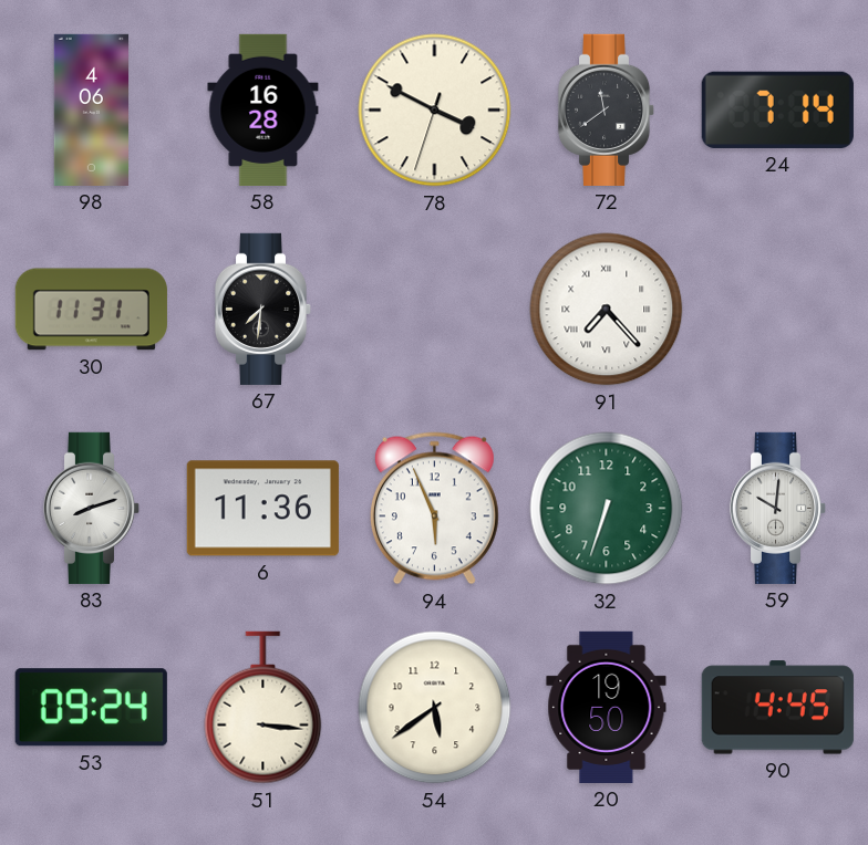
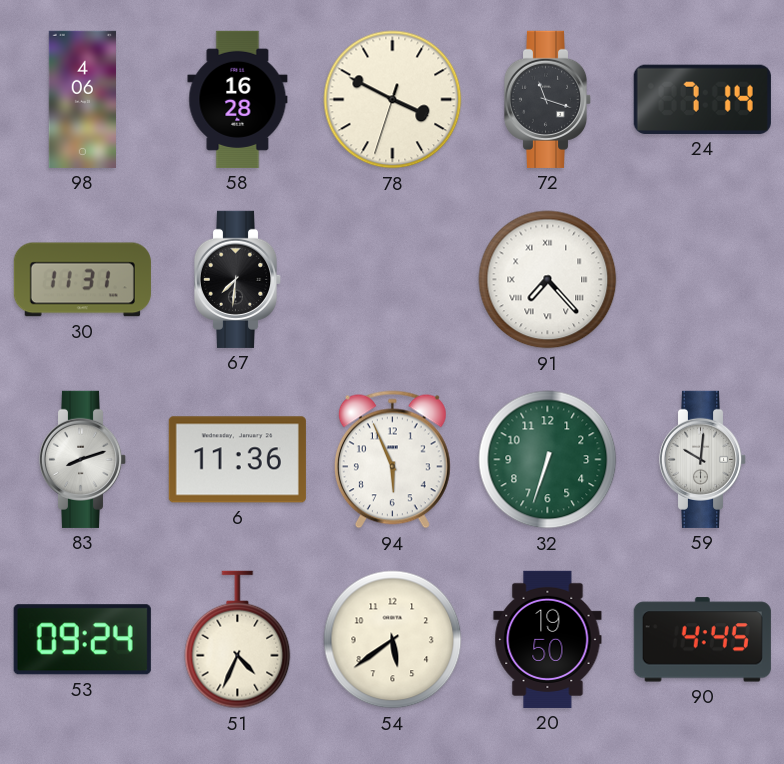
72: 11:39 -> 11:18
51: 3:16 -> 4:34
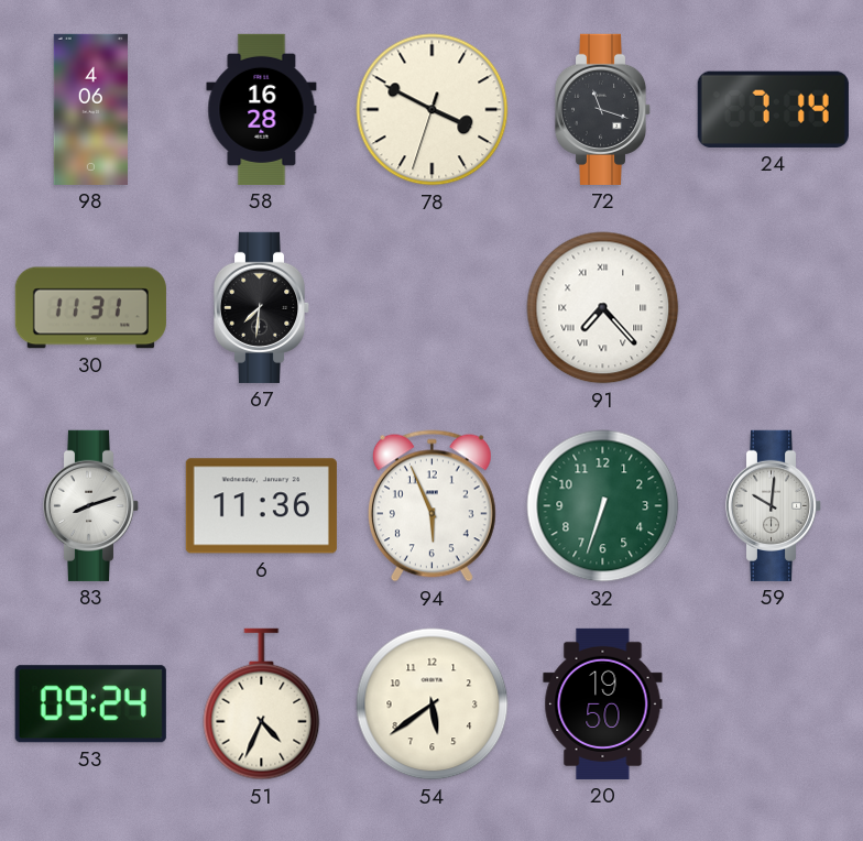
90: 4:45 -> none
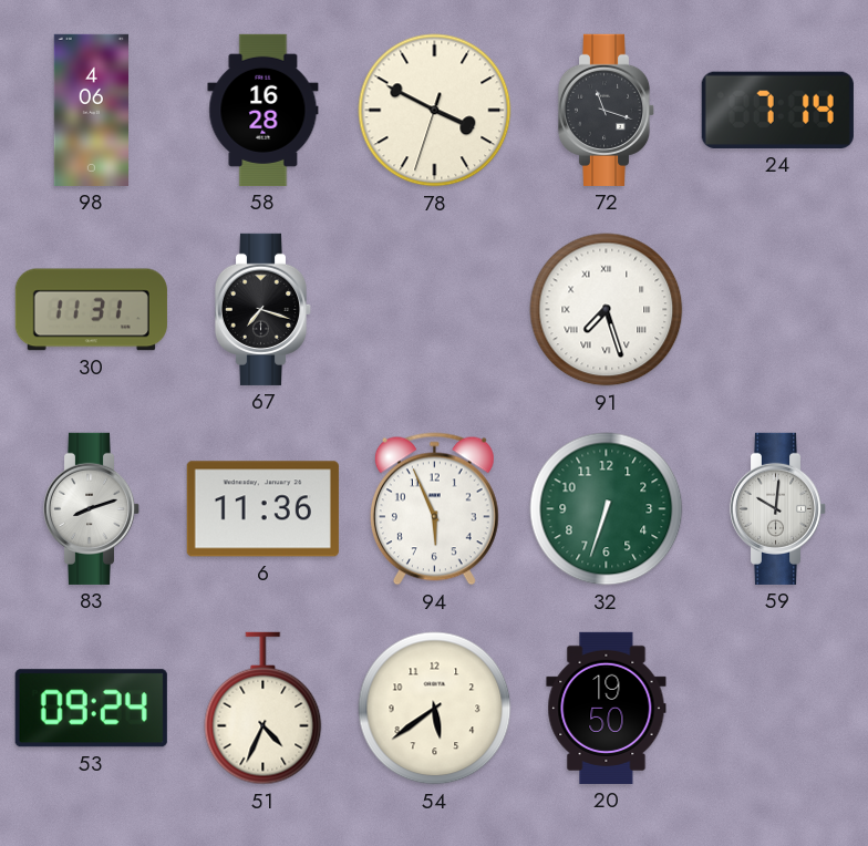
67: 7:31 -> 7:18
91: 7:23 -> 7:27
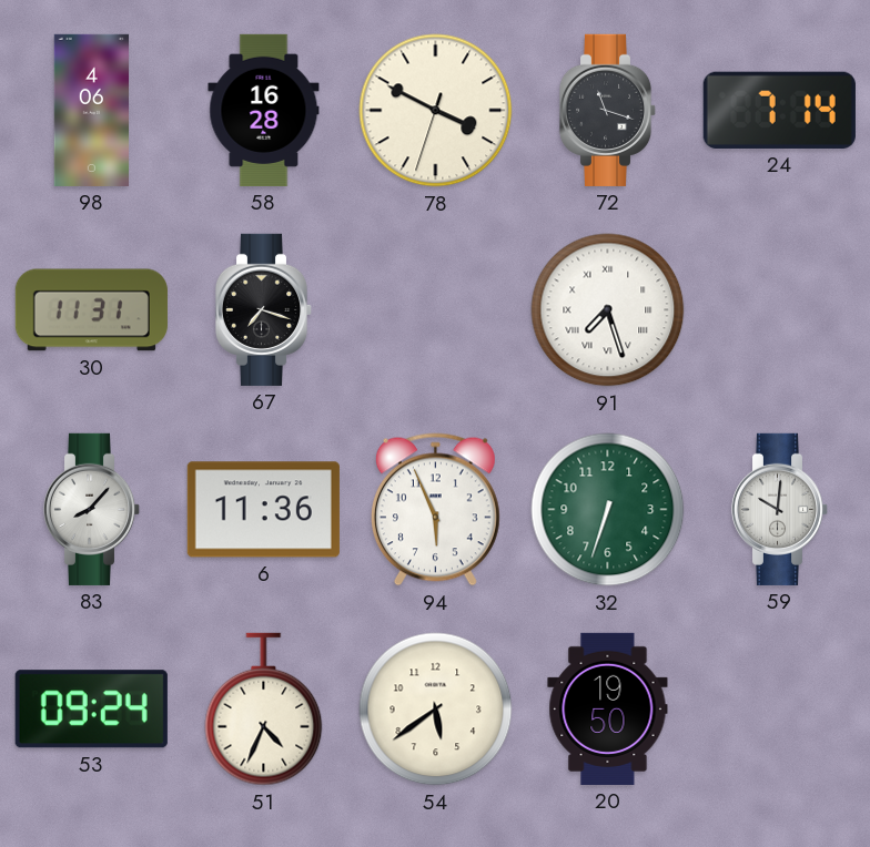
83: 8:12 -> 8:07
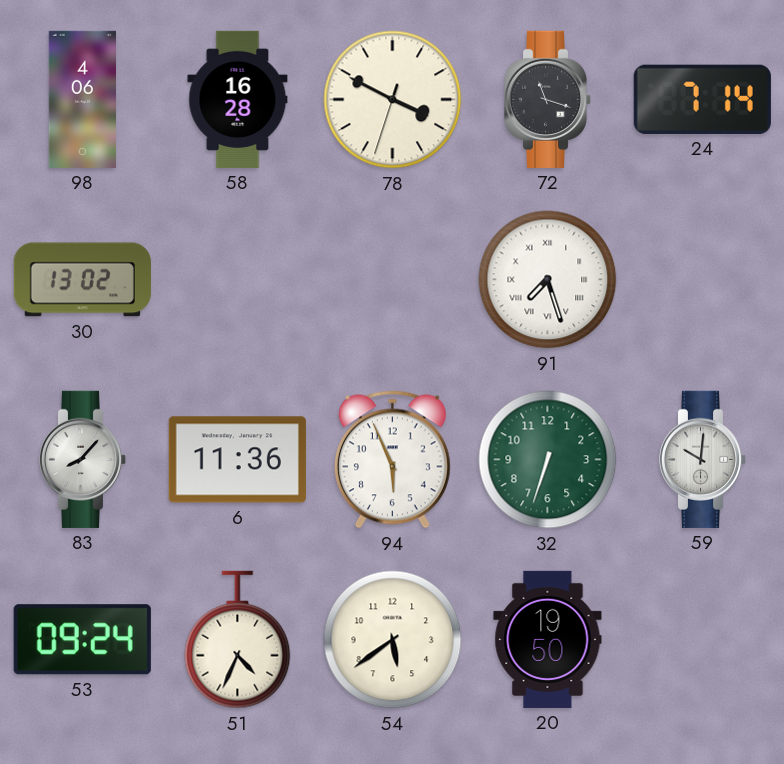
30: 11:31 -> 13:02
67: 7:18 -> none
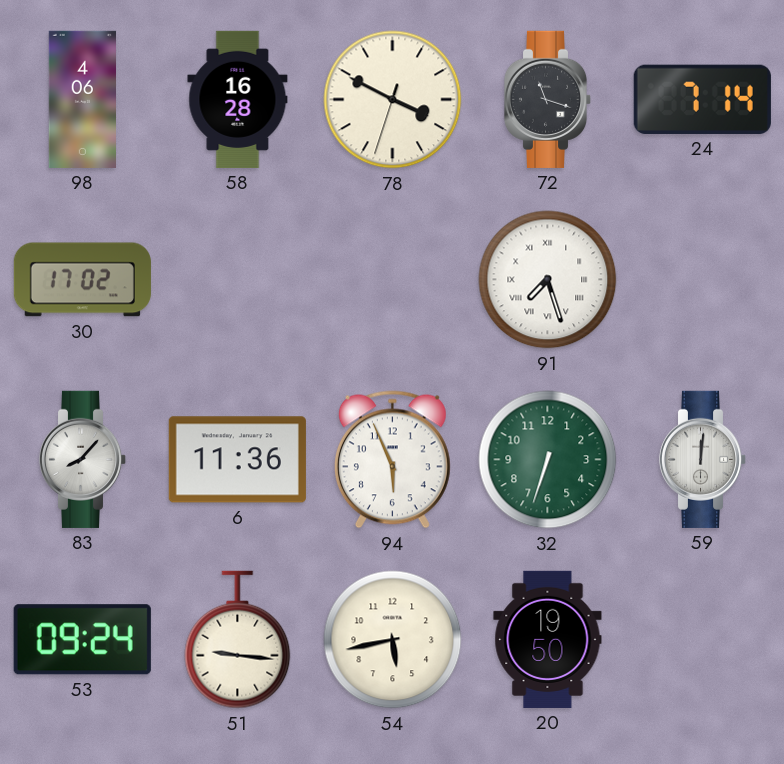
30: 13:02 -> 17:02
59: 10:01 -> 12:01
51: 4:34 -> 9:16
54: 5:39 -> 5:43
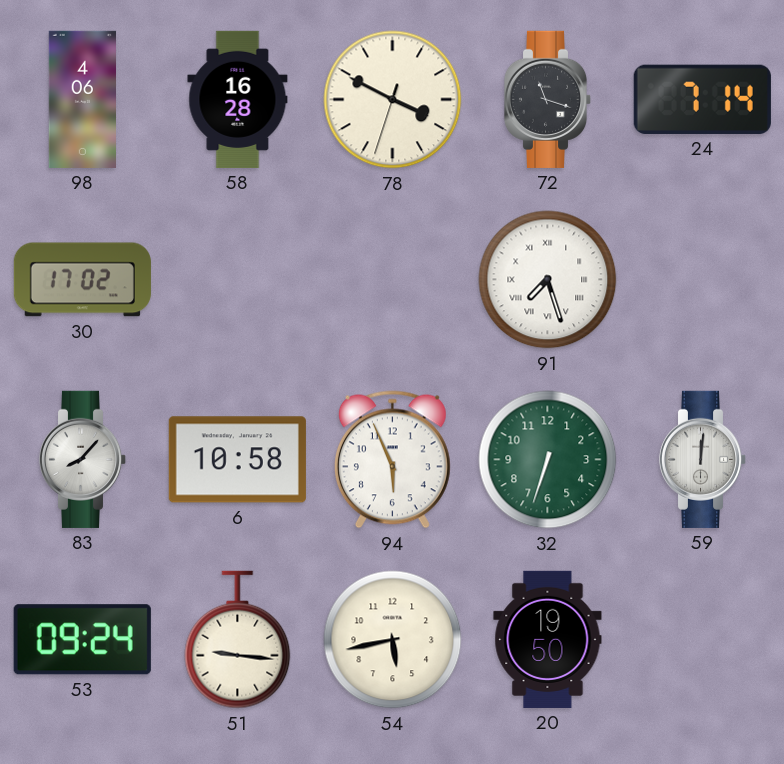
6: 11:36 -> 10:58
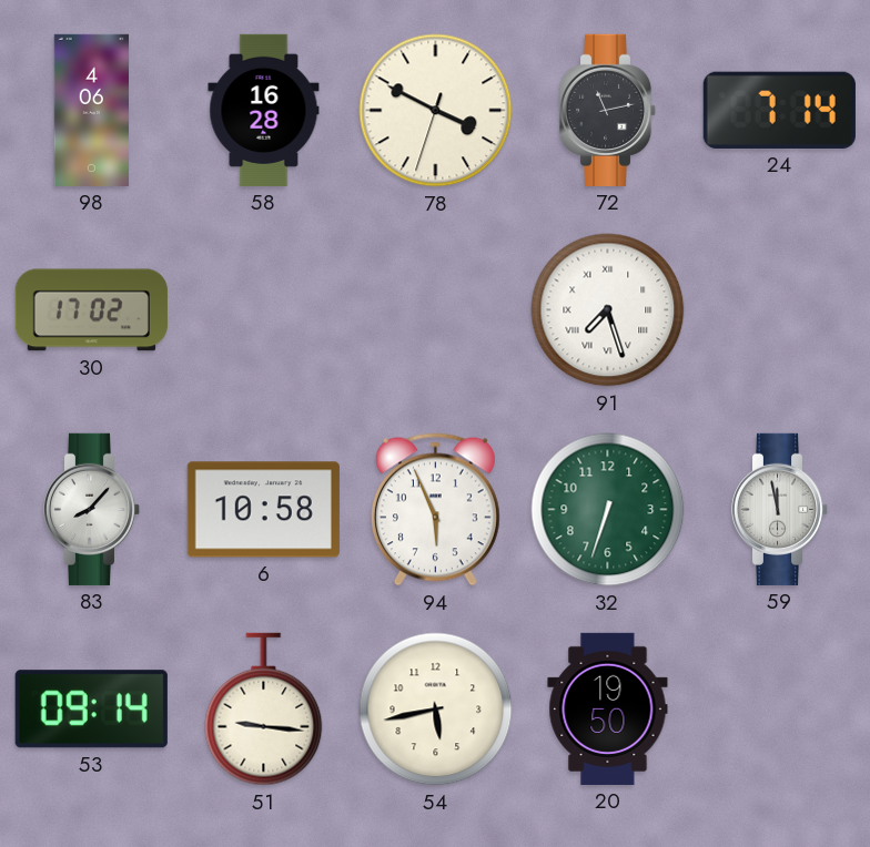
72: 11:18 -> 11:13
59: 12:01 -> 11:58
53: 09:24 -> 09:14
